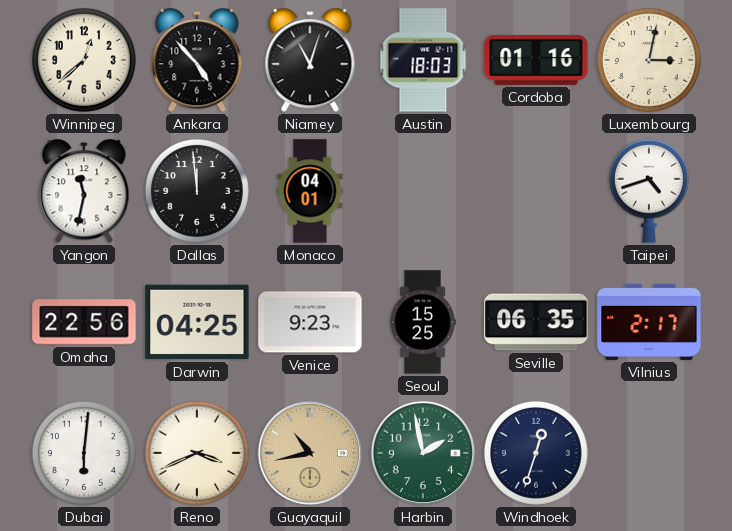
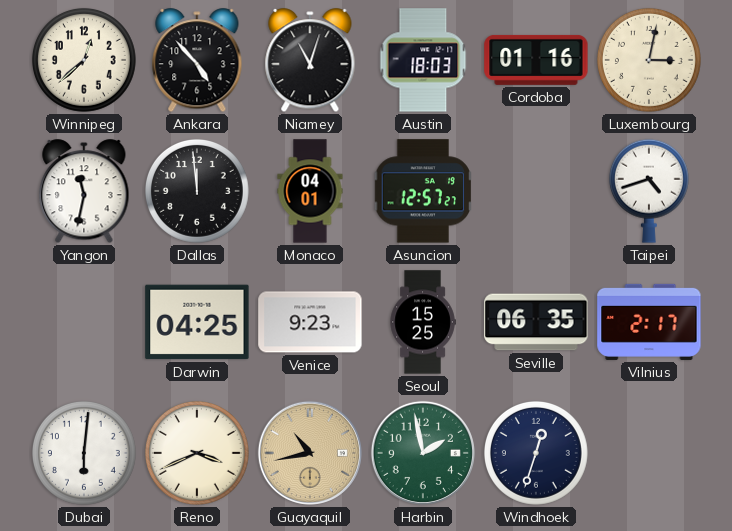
Asuncion: none -> 12:57
Omaha: 22:56 -> none
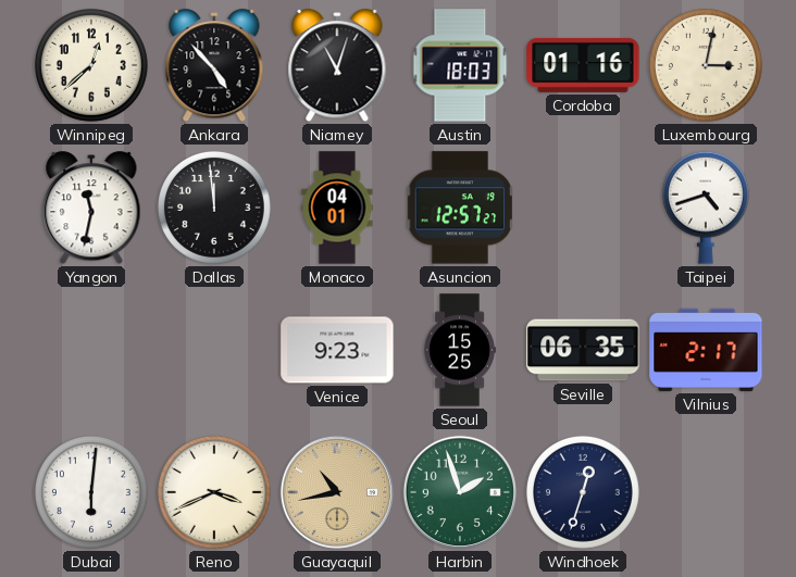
Darwin: 04:25 -> none
Harbin: 1:58 -> 1:57
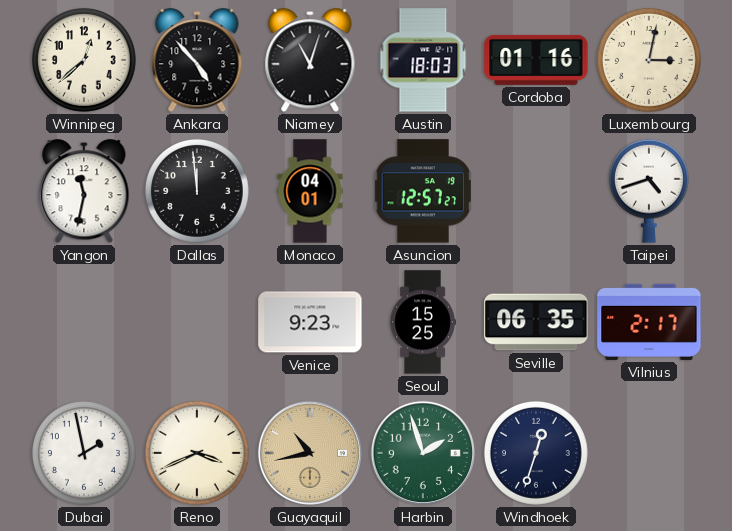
Dubai: 6:01 -> 1:58
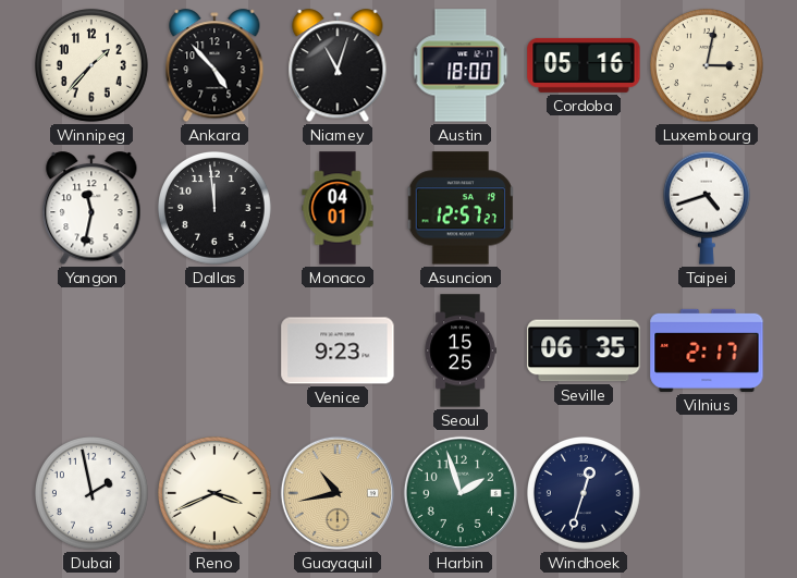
Winnipeg: 12:38 -> 1:37
Austin: 18:03 -> 18:00
Cordoba: 01:16 -> 05:16
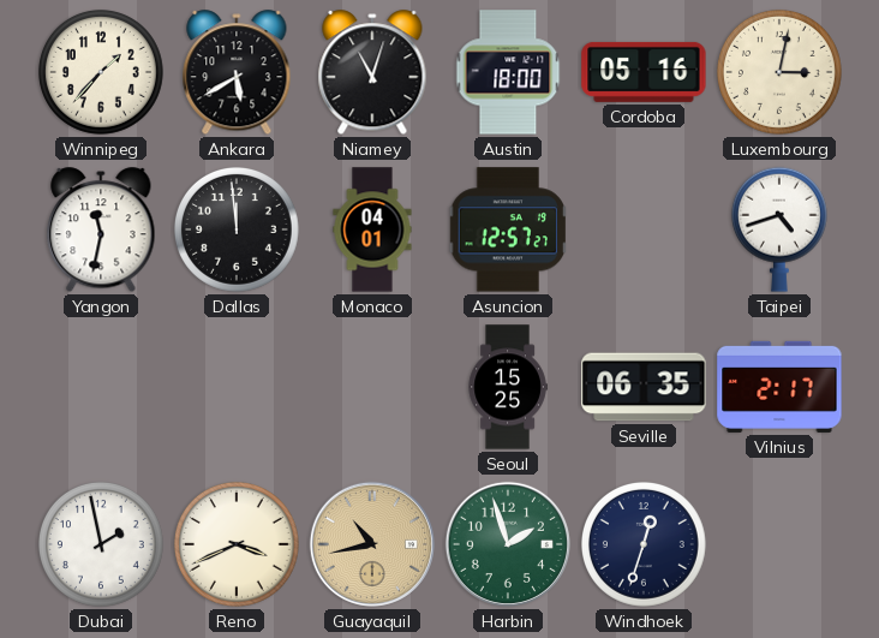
Ankara: 4:53 -> 5:40
Venice: 9:23 -> none
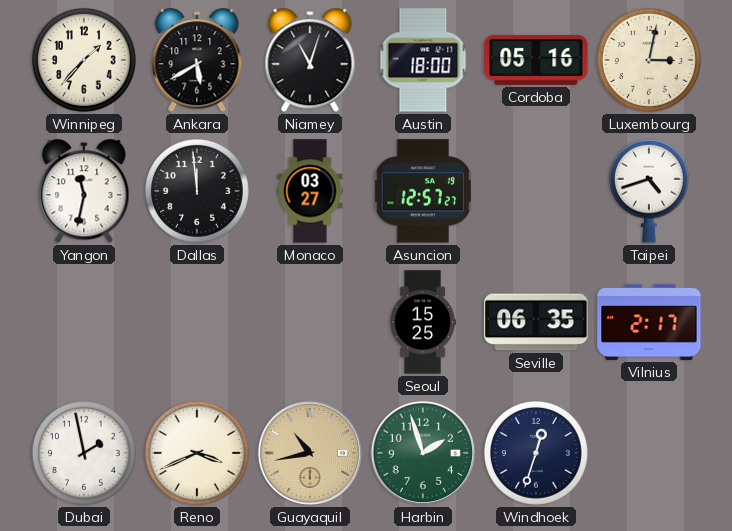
Monaco: 04:01 -> 03:27
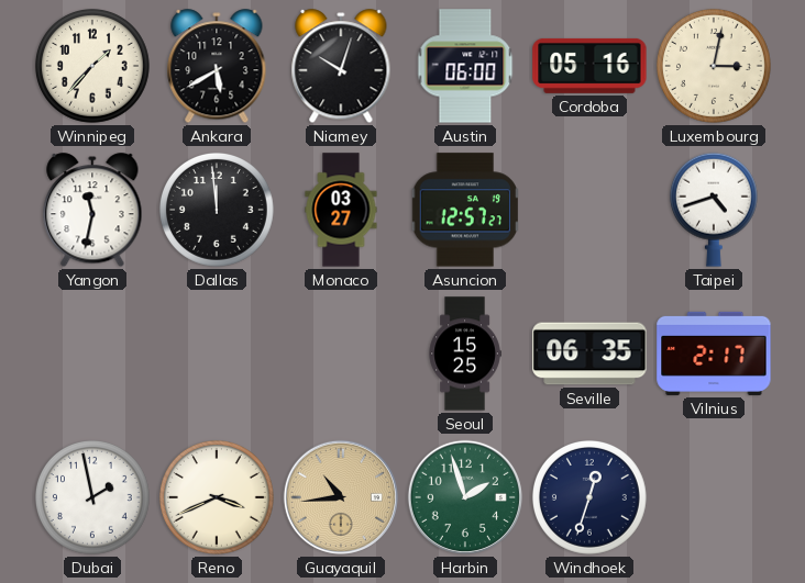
Niamey: 11:03 -> 10:03
Austin: 18:00 -> 06:00
Guayaquil: 10:43 -> 10:44
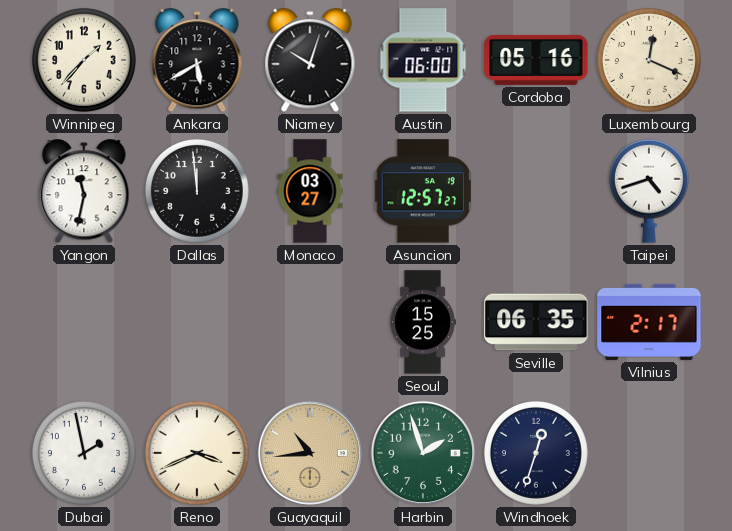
Luxembourg: 3:02 -> 12:19
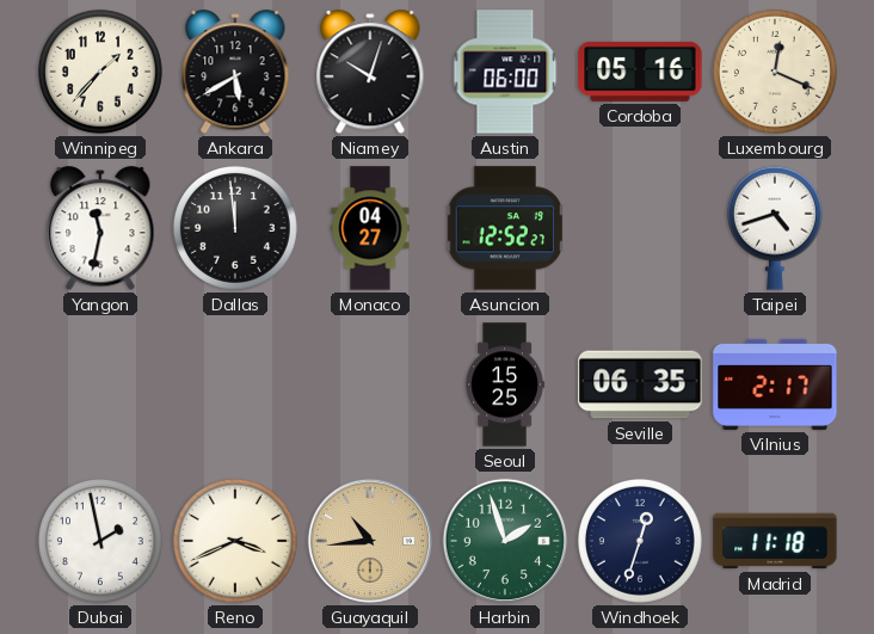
Monaco: 03:27 -> 04:27
Asuncion: 12:57 -> 12:52
Madrid: none -> 11:18
